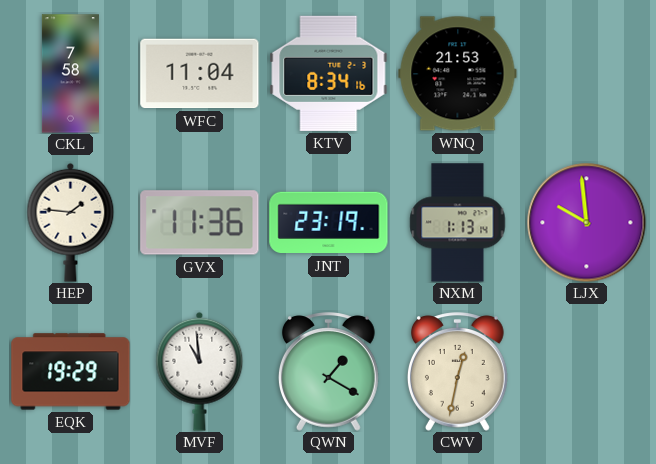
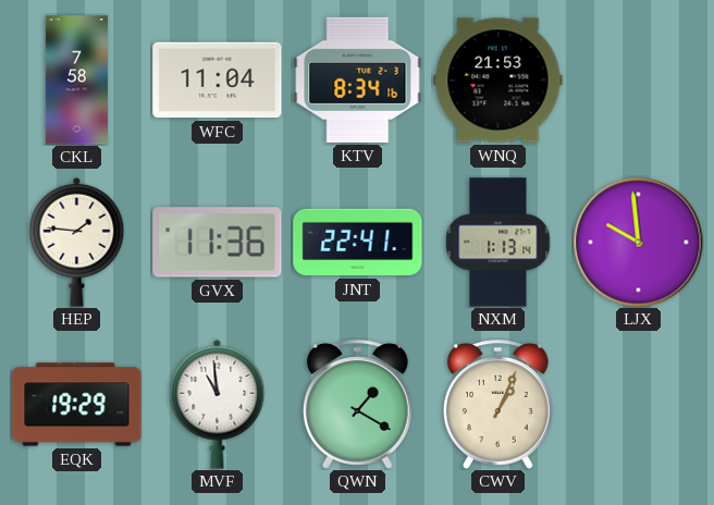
JNT: 23:19 -> 22:41
CWV: 12:32 -> 1:04
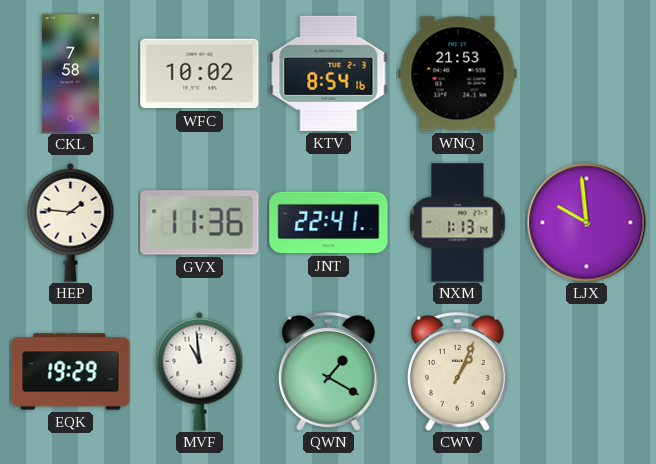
WFC: 11:04 -> 10:02
KTV: 8:34 -> 8:54
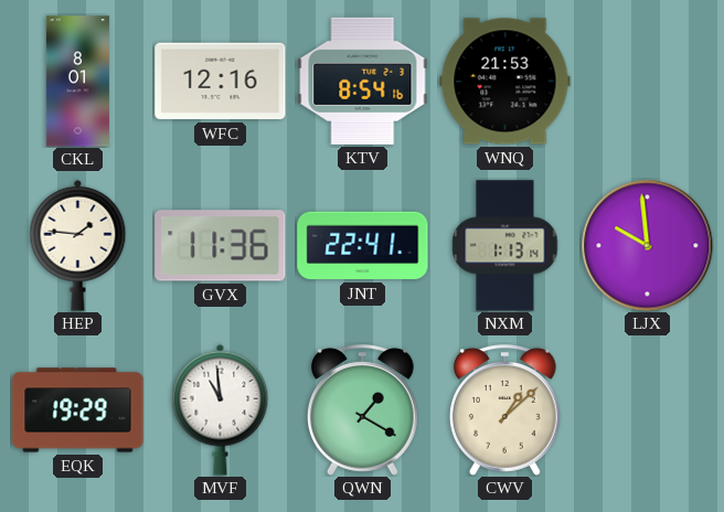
CKL: 7:58 -> 8:01
WFC: 10:02 -> 12:16
CWV: 1:04 -> 1:08
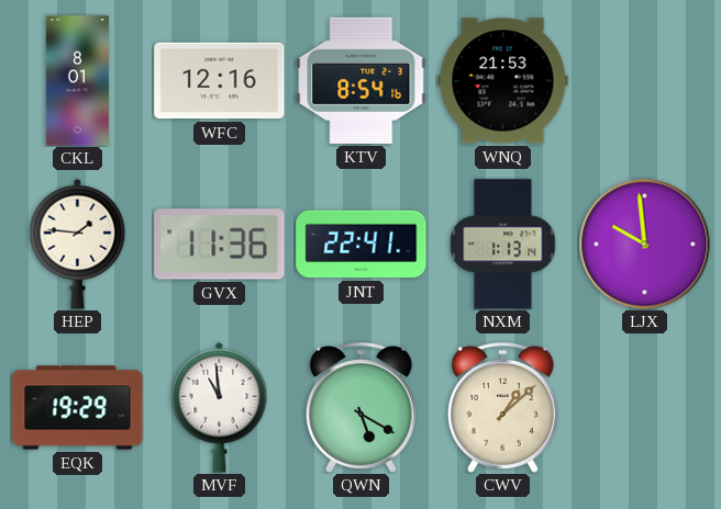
QWN: 1:20 -> 5:20
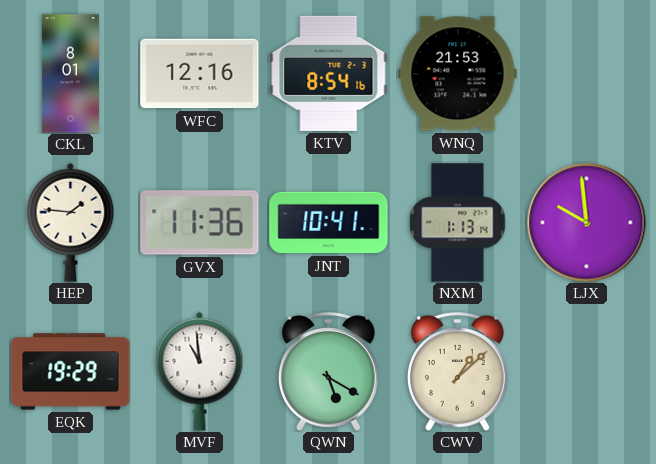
JNT: 22:41 -> 10:41
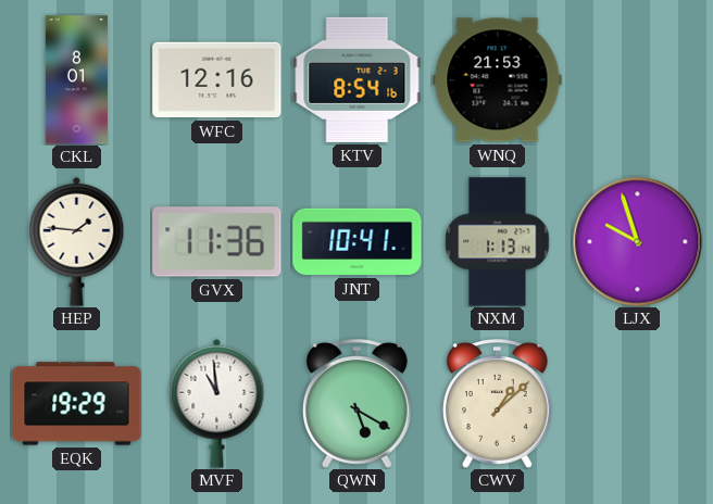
LJX: 9:59 -> 9:57
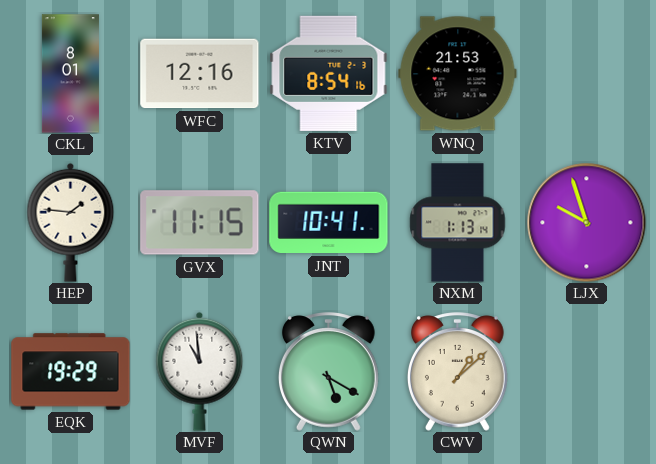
GVX: 11:36 -> 11:15
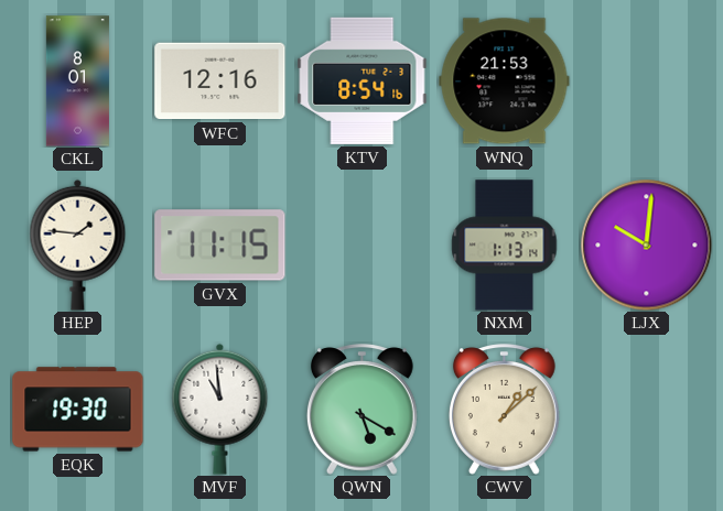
JNT: 10:41 -> none
LJX: 9:57 -> 10:01
EQK: 19:29 -> 19:30
